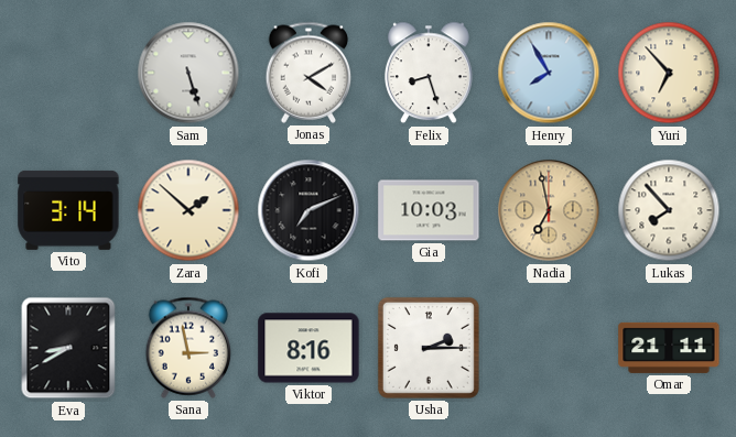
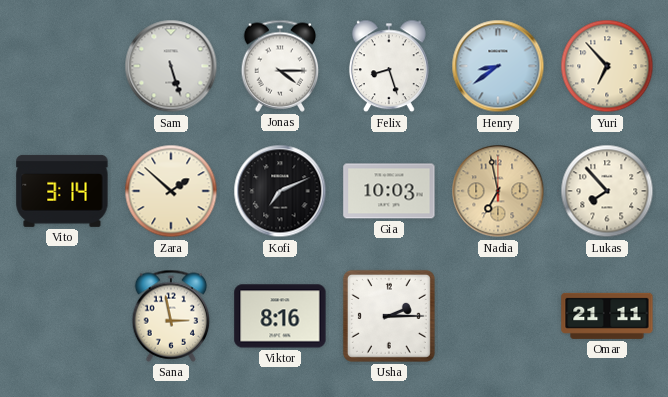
Jonas: 4:10 -> 4:15
Henry: 7:55 -> 8:39
Eva: 8:40 -> none
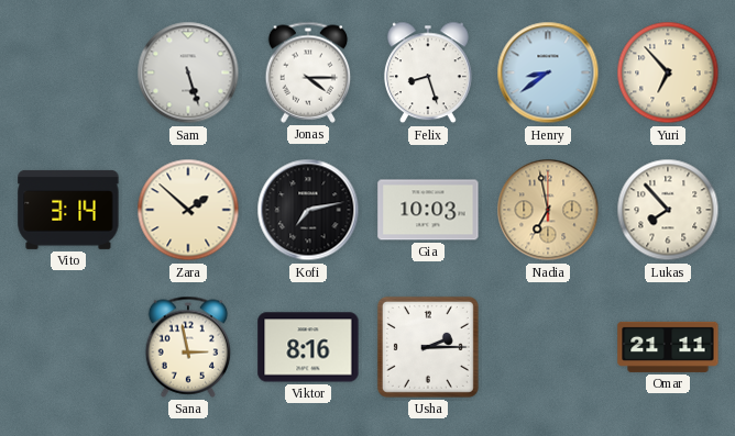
Kofi: 7:11 -> 7:13
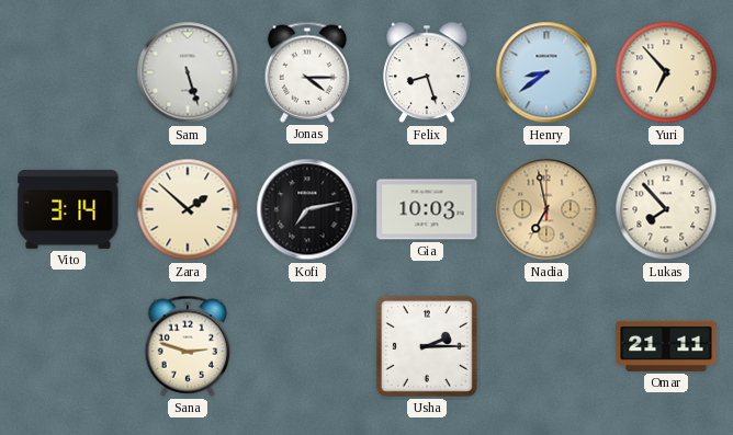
Sana: 2:58 -> 2:48
Viktor: 8:16 -> none
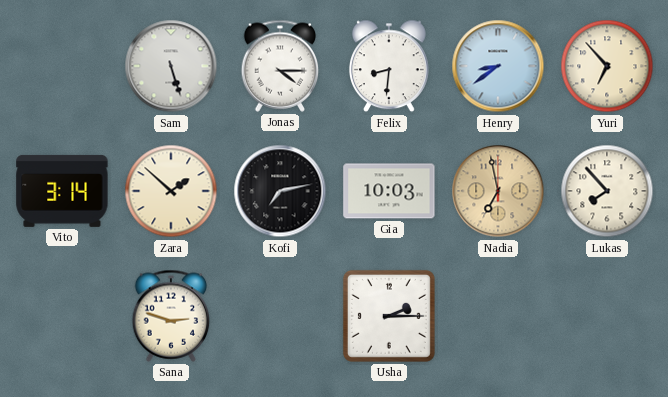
Felix: 8:27 -> 8:31
Omar: 21:11 -> none
